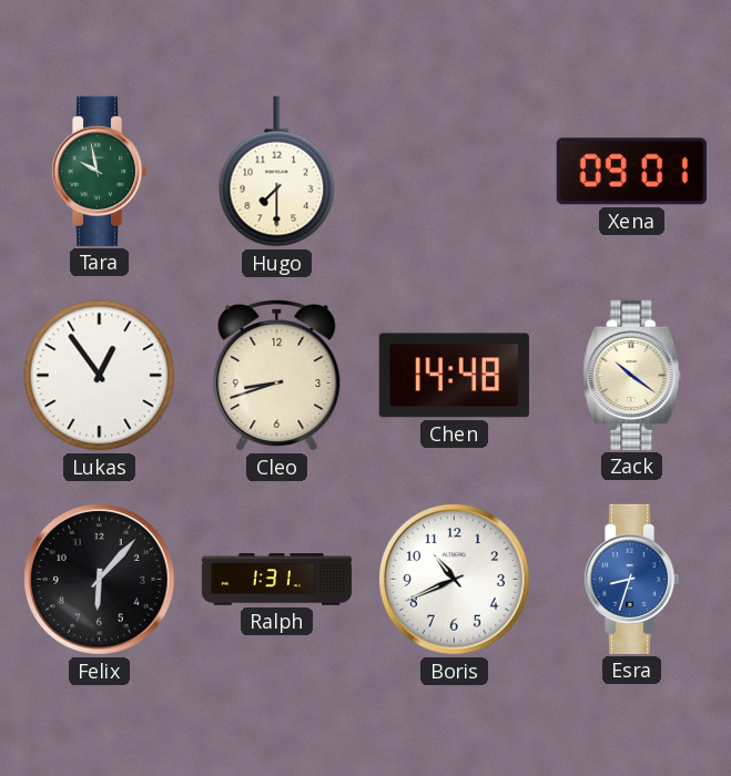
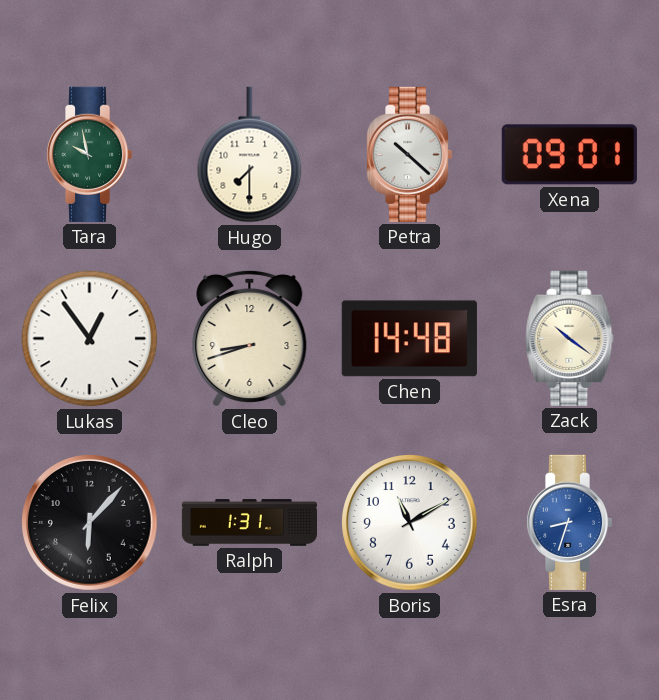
Petra: none -> 10:22
Boris: 10:41 -> 11:10
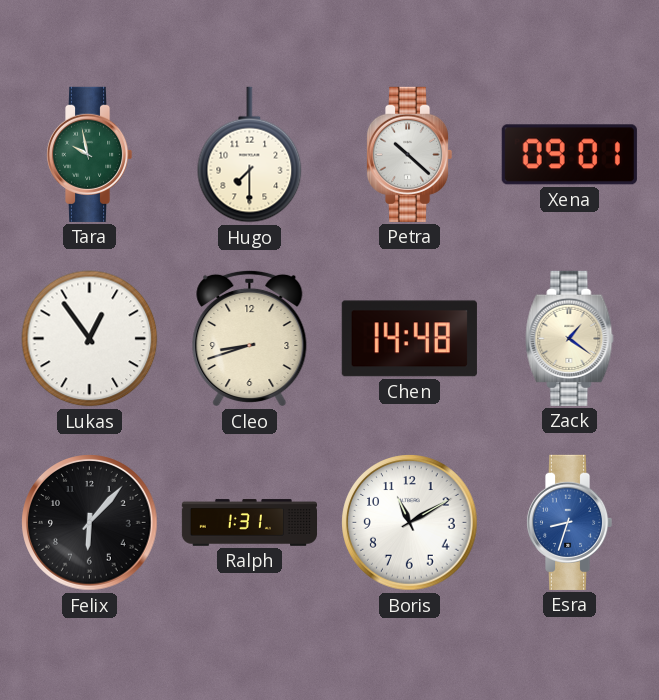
Zack: 10:21 -> 1:21
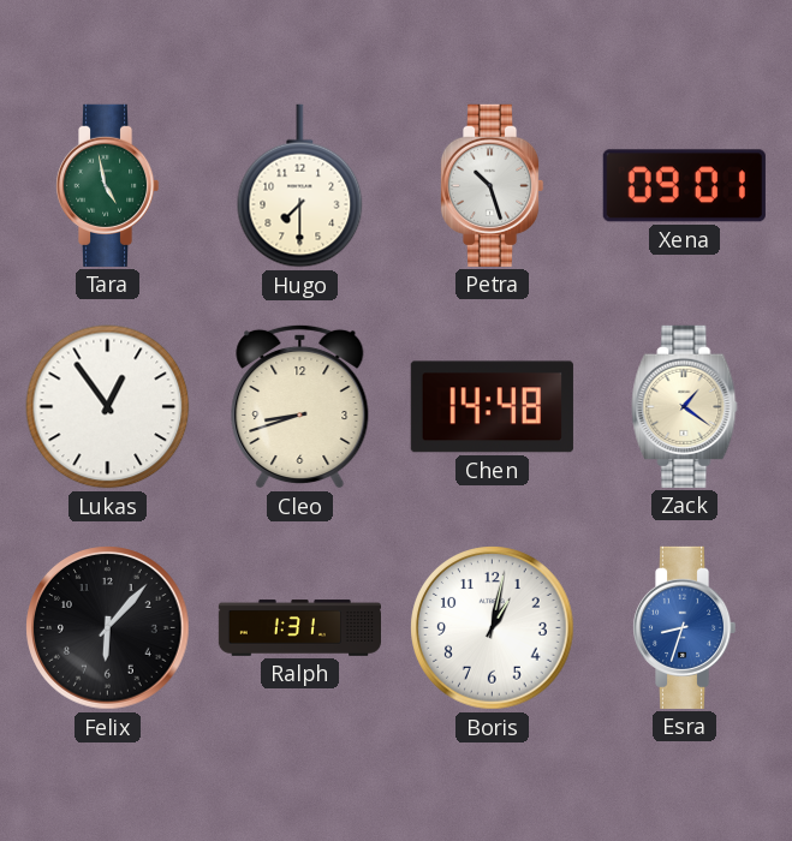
Tara: 9:58 -> 4:58
Petra: 10:22 -> 10:27
Boris: 11:10 -> 1:02
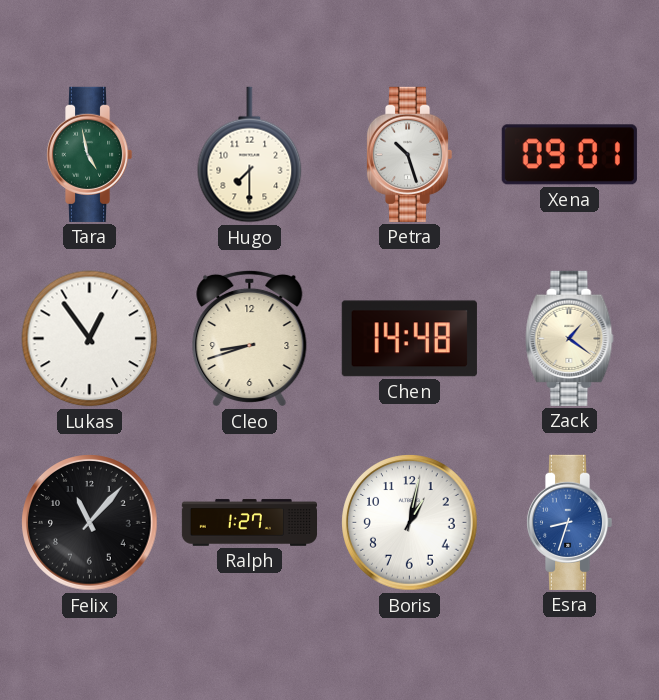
Felix: 6:07 -> 11:07
Ralph: 1:31 -> 1:27
